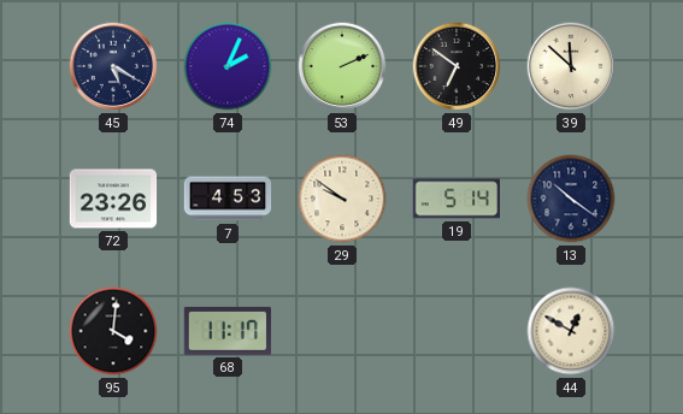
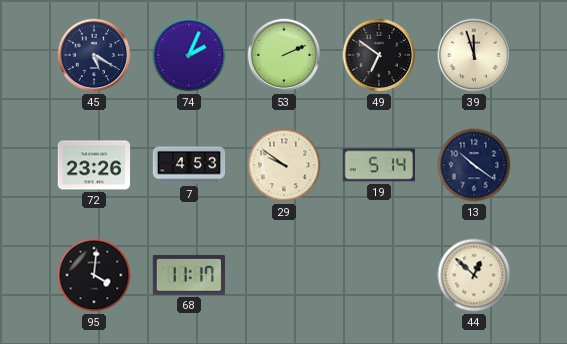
39: 11:52 -> 11:57
44: 12:50 -> 12:52
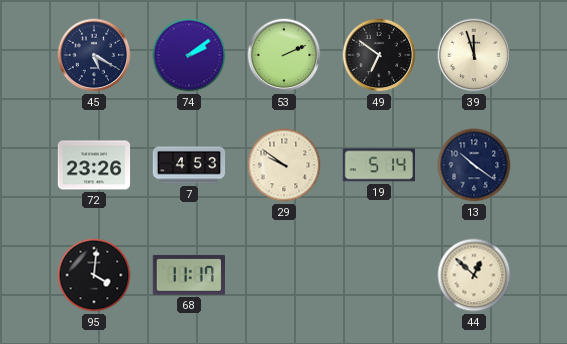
74: 2:04 -> 2:09
